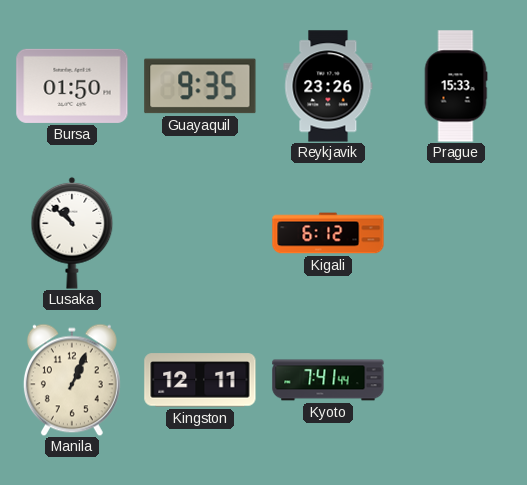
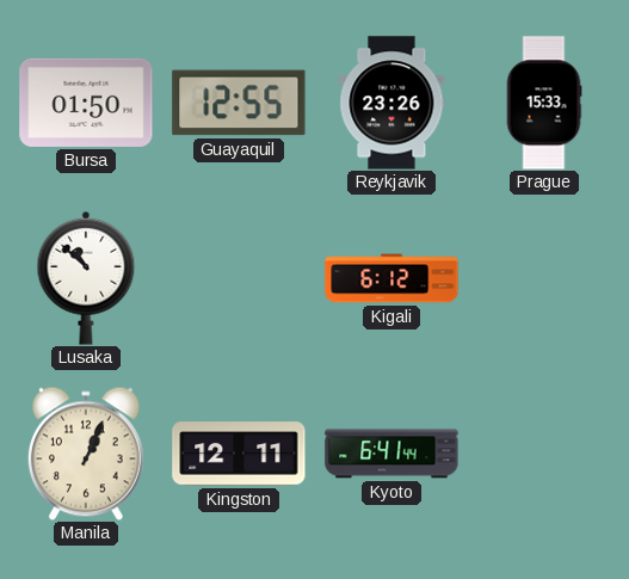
Guayaquil: 9:35 -> 12:55
Kyoto: 7:41 -> 6:41
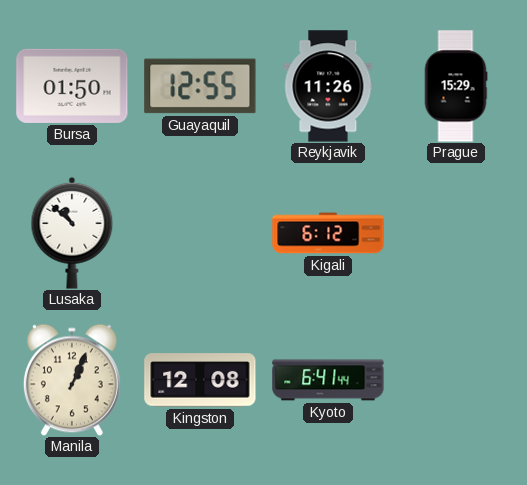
Reykjavik: 23:26 -> 11:26
Prague: 15:33 -> 15:29
Kingston: 12:11 -> 12:08
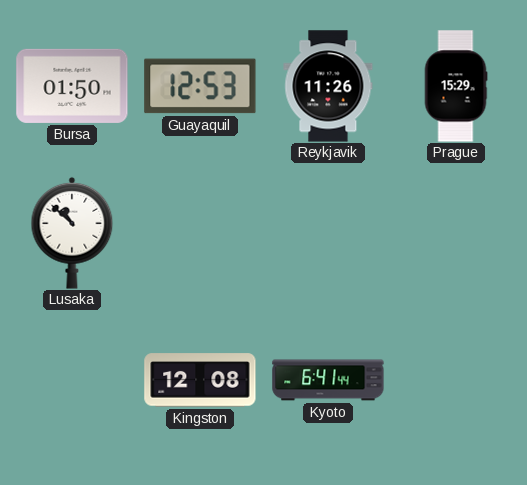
Guayaquil: 12:55 -> 12:53
Kigali: 6:12 -> none
Manila: 1:04 -> none
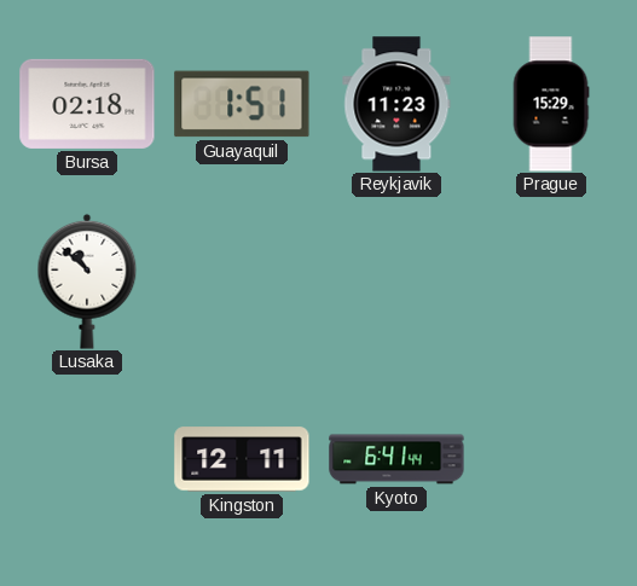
Bursa: 01:50 -> 02:18
Guayaquil: 12:53 -> 1:51
Reykjavik: 11:26 -> 11:23
Kingston: 12:08 -> 12:11
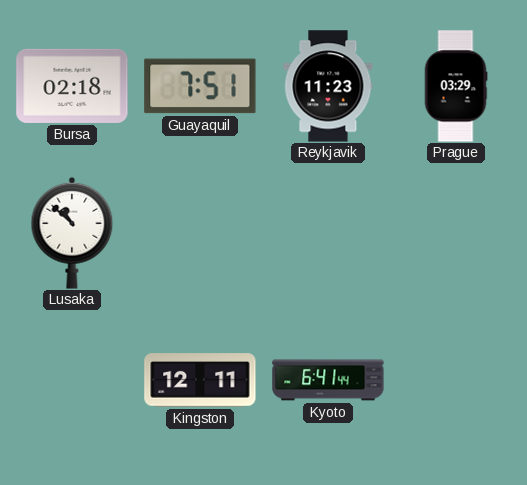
Guayaquil: 1:51 -> 7:51
Prague: 15:29 -> 03:29
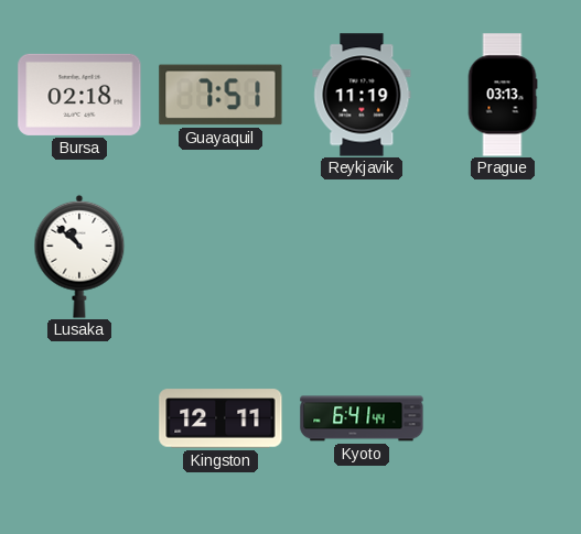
Reykjavik: 11:23 -> 11:19
Prague: 03:29 -> 03:13
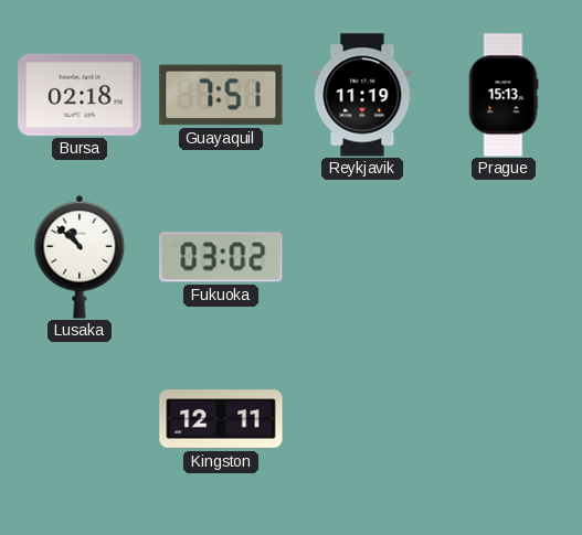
Prague: 03:13 -> 15:13
Fukuoka: none -> 03:02
Kyoto: 6:41 -> none
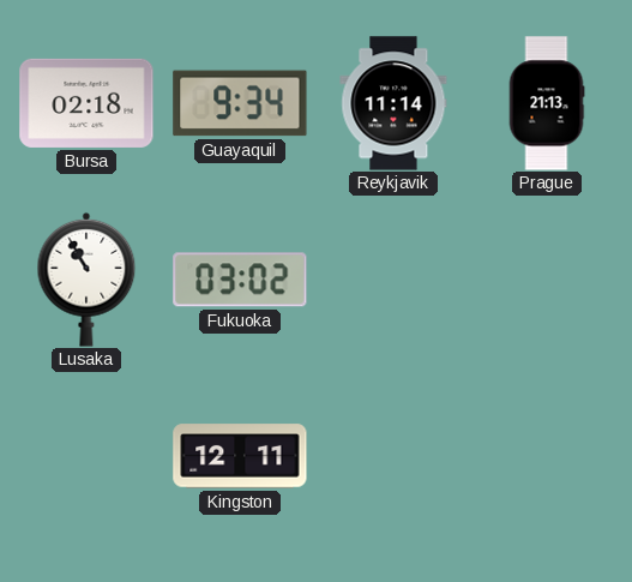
Guayaquil: 7:51 -> 9:34
Reykjavik: 11:19 -> 11:14
Prague: 15:13 -> 21:13
Lusaka: 10:52 -> 10:55
